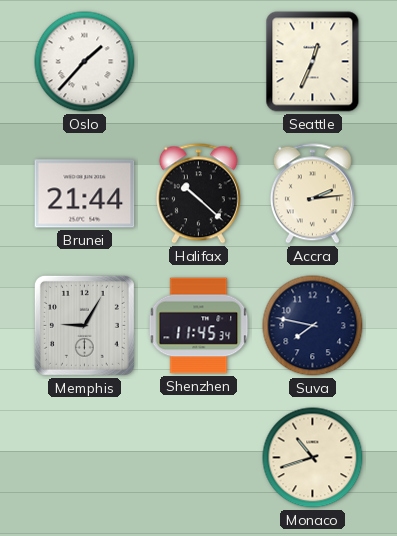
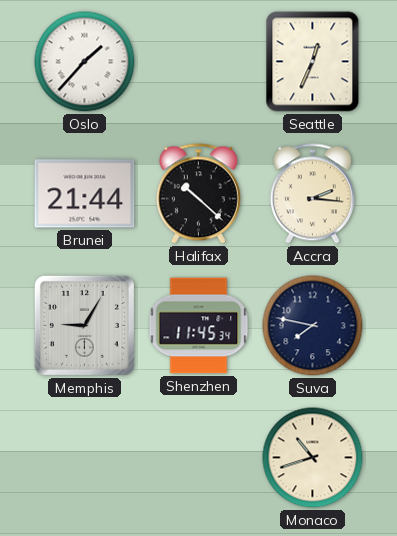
Accra: 2:14 -> 2:16
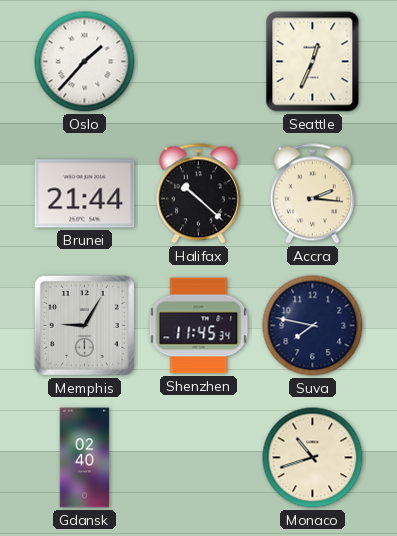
Gdansk: none -> 02:40
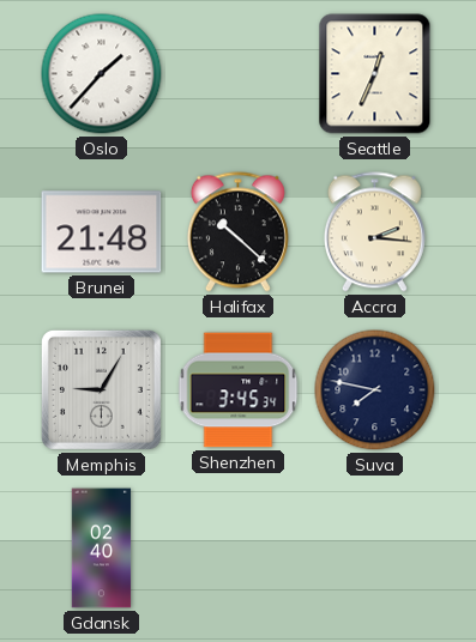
Brunei: 21:44 -> 21:48
Shenzhen: 11:45 -> 3:45
Monaco: 10:42 -> none
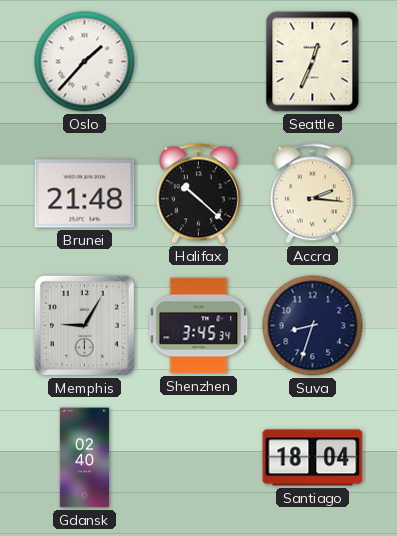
Suva: 7:47 -> 8:33
Santiago: none -> 18:04
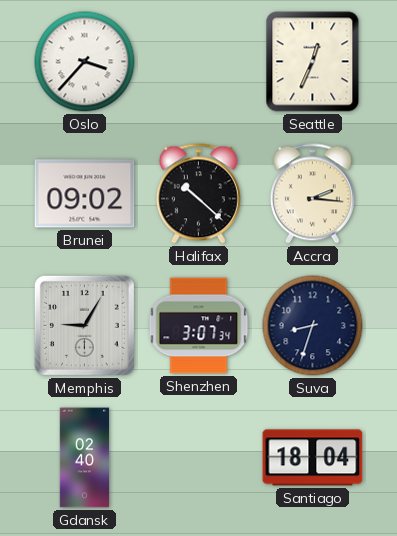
Oslo: 1:37 -> 3:37
Brunei: 21:48 -> 09:02
Shenzhen: 3:45 -> 3:07
